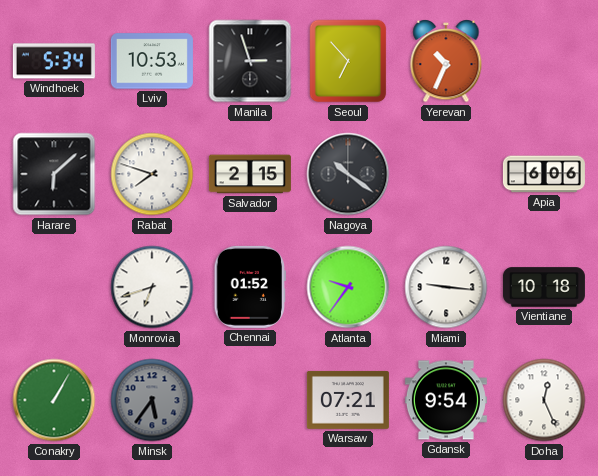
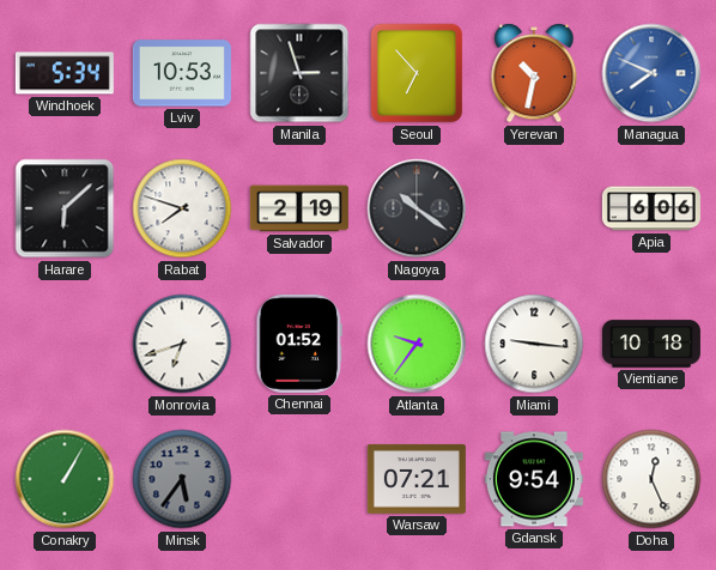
Yerevan: 10:34 -> 10:32
Managua: none -> 7:49
Salvador: 2:15 -> 2:19
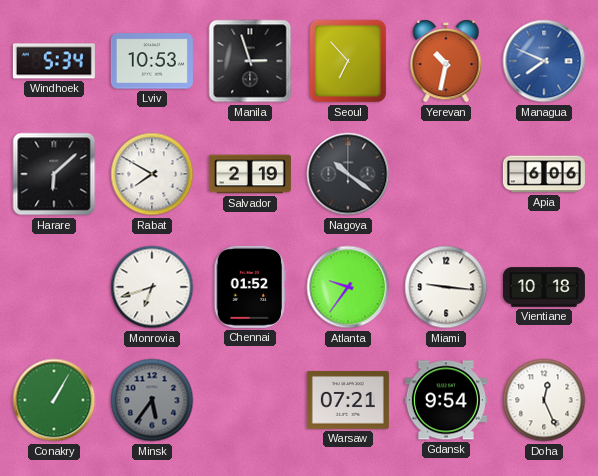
Rabat: 7:48 -> 7:50
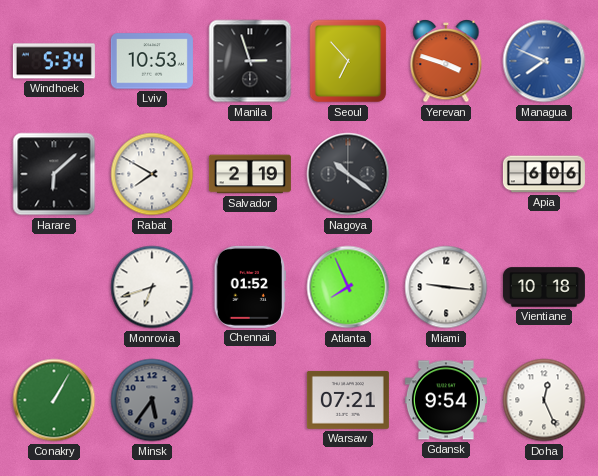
Yerevan: 10:32 -> 3:48
Atlanta: 9:36 -> 7:56
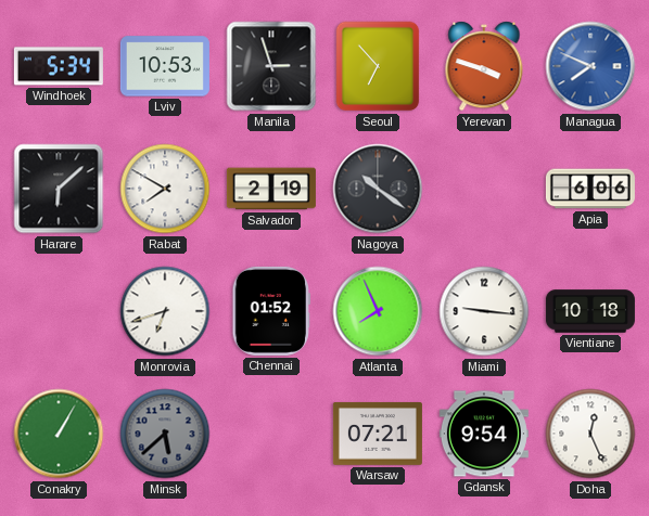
Minsk: 5:36 -> 5:38
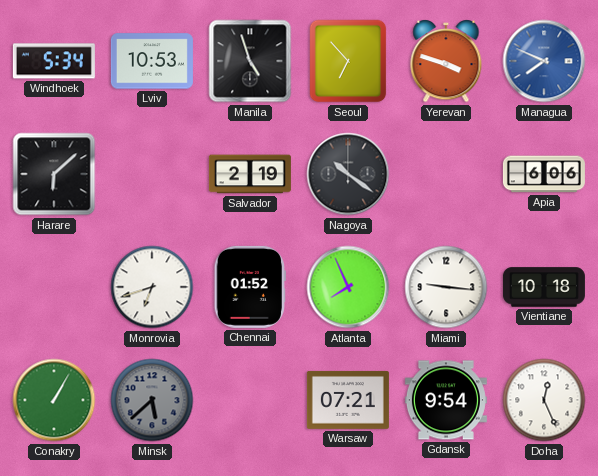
Manila: 2:57 -> 4:57
Rabat: 7:50 -> none
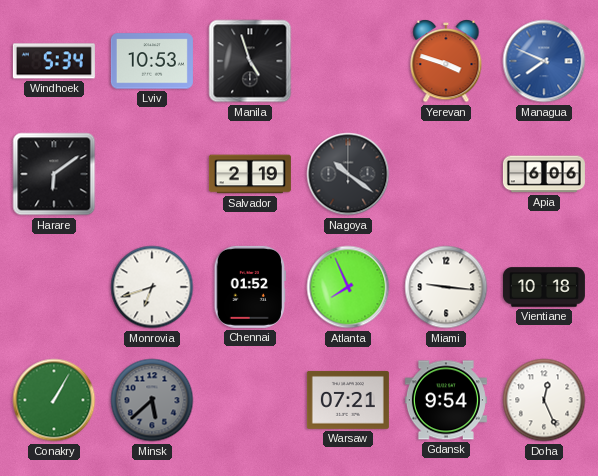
Seoul: 6:53 -> none
Harare: 6:08 -> 6:09
